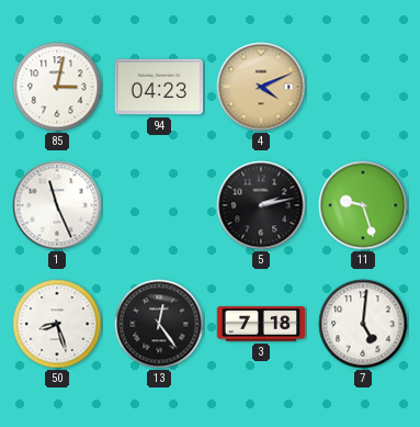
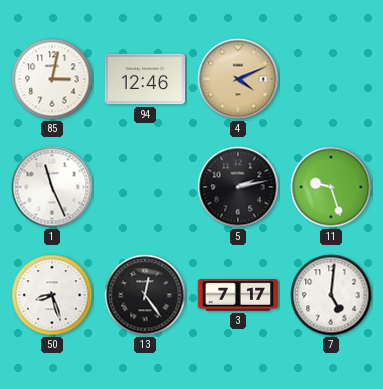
94: 04:23 -> 12:46
3: 7:18 -> 7:17
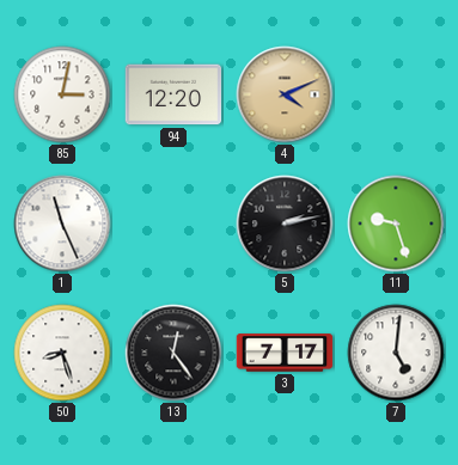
94: 12:46 -> 12:20
